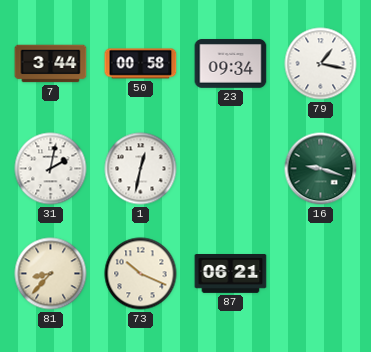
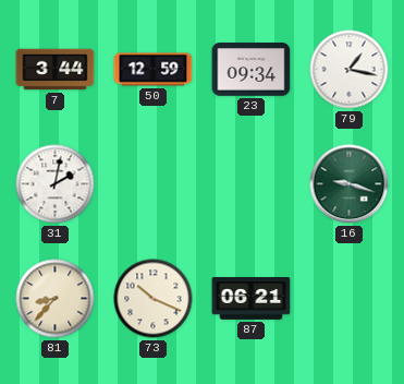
50: 00:58 -> 12:59
1: 12:32 -> none
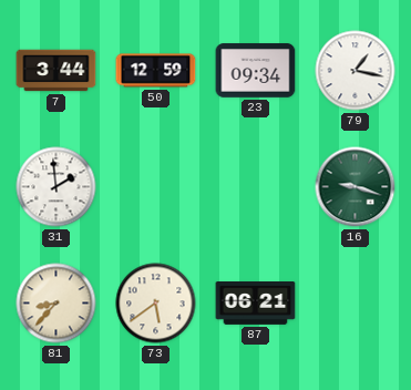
31: 2:02 -> 1:59
73: 10:19 -> 5:39
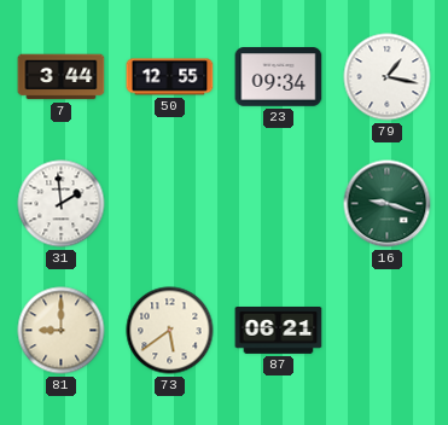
50: 12:59 -> 12:55
81: 8:37 -> 9:00
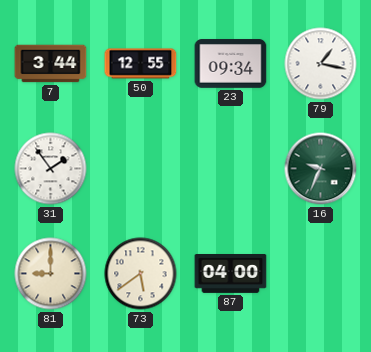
31: 1:59 -> 1:54
16: 9:18 -> 9:34
87: 06:21 -> 04:00
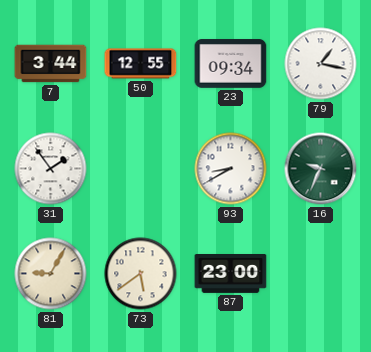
93: none -> 8:40
81: 9:00 -> 9:05
87: 04:00 -> 23:00
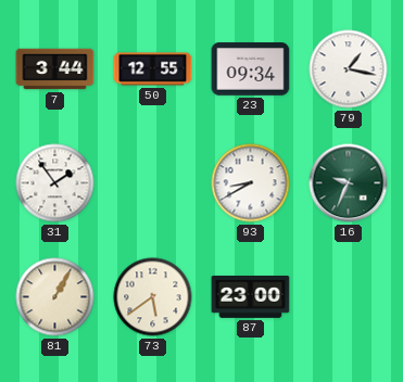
81: 9:05 -> 1:05
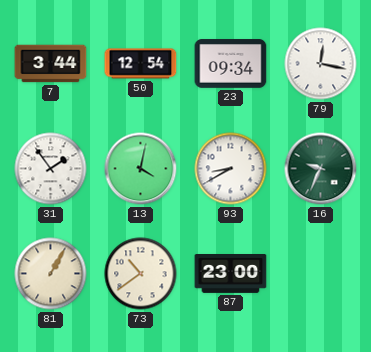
50: 12:55 -> 12:54
79: 1:17 -> 12:17
13: none -> 4:02
73: 5:39 -> 10:39
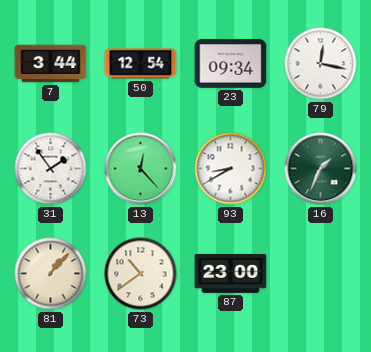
13: 4:02 -> 12:23
16: 9:34 -> 1:34
81: 1:05 -> 1:07
